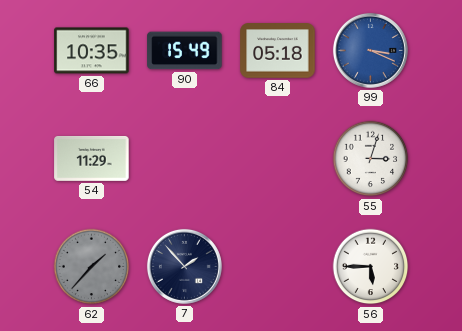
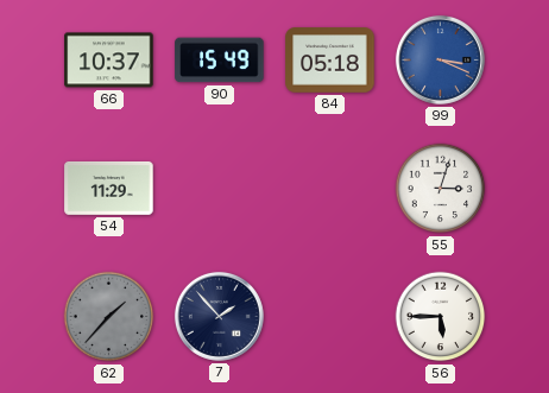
66: 10:35 -> 10:37
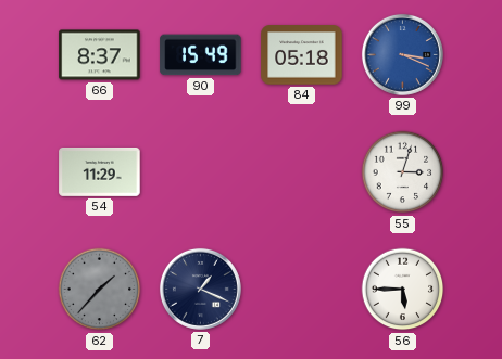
66: 10:37 -> 8:37
7: 1:53 -> 1:19
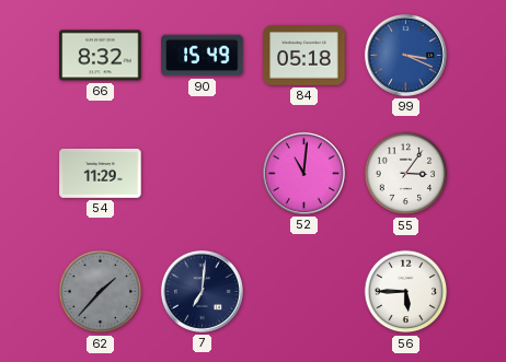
66: 8:37 -> 8:32
52: none -> 11:01
55: 3:03 -> 3:06
7: 1:19 -> 7:01
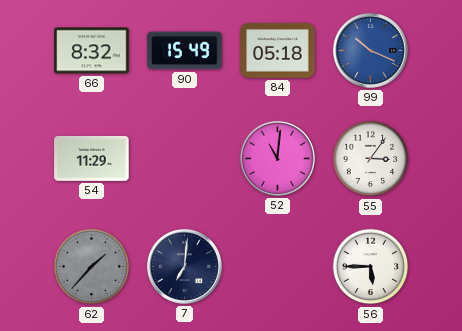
99: 3:19 -> 10:19
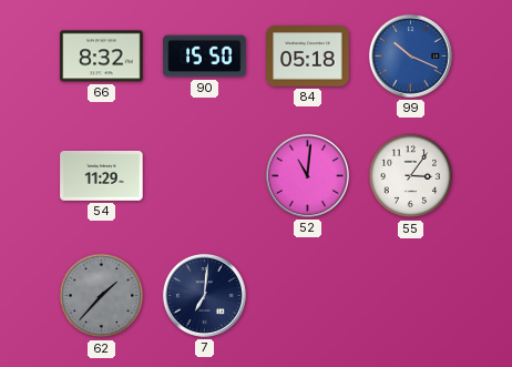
90: 15:49 -> 15:50
56: 5:45 -> none
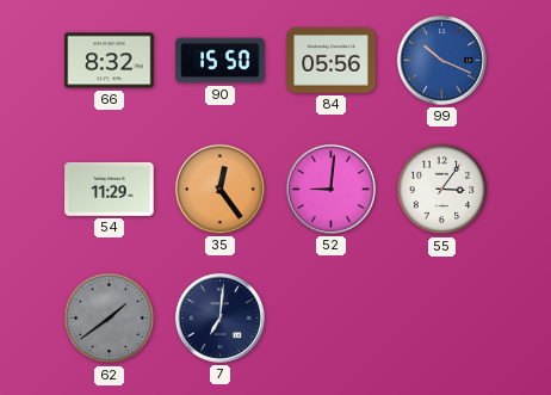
84: 05:18 -> 05:56
35: none -> 12:24
52: 11:01 -> 9:01
62: 1:37 -> 1:39
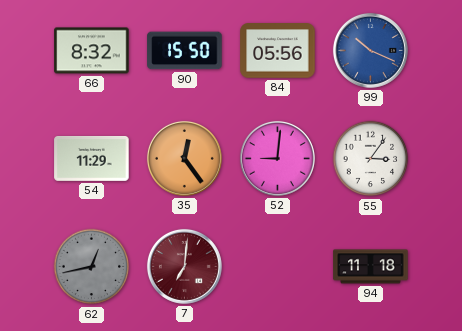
62: 1:39 -> 12:43
7 dial: navy -> burgundy
94: none -> 11:18
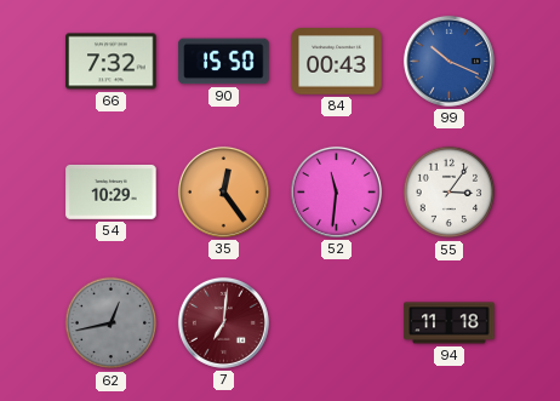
66: 8:32 -> 7:32
84: 05:56 -> 00:43
54: 11:29 -> 10:29
52: 9:01 -> 11:31
